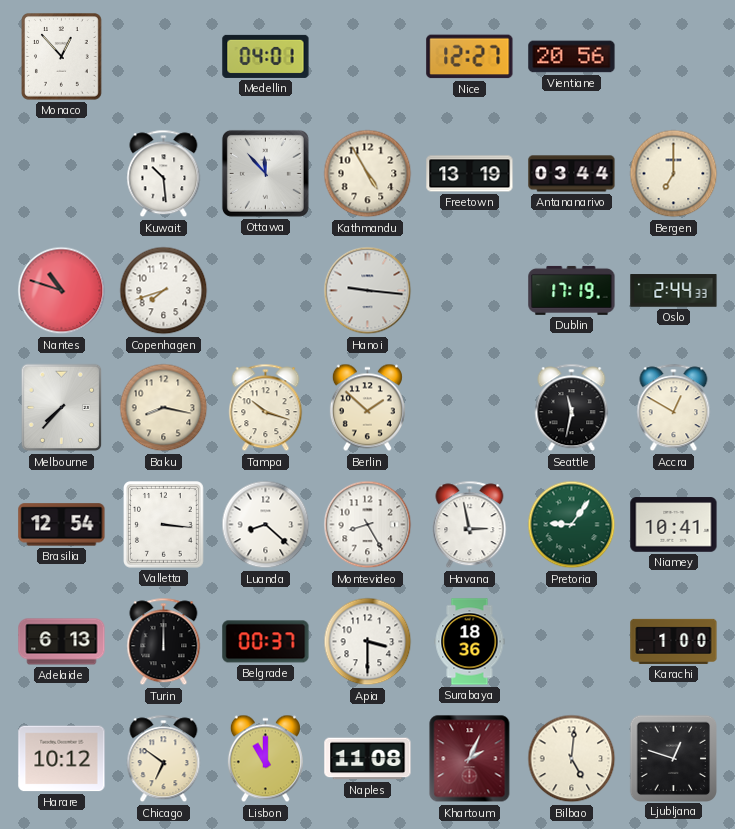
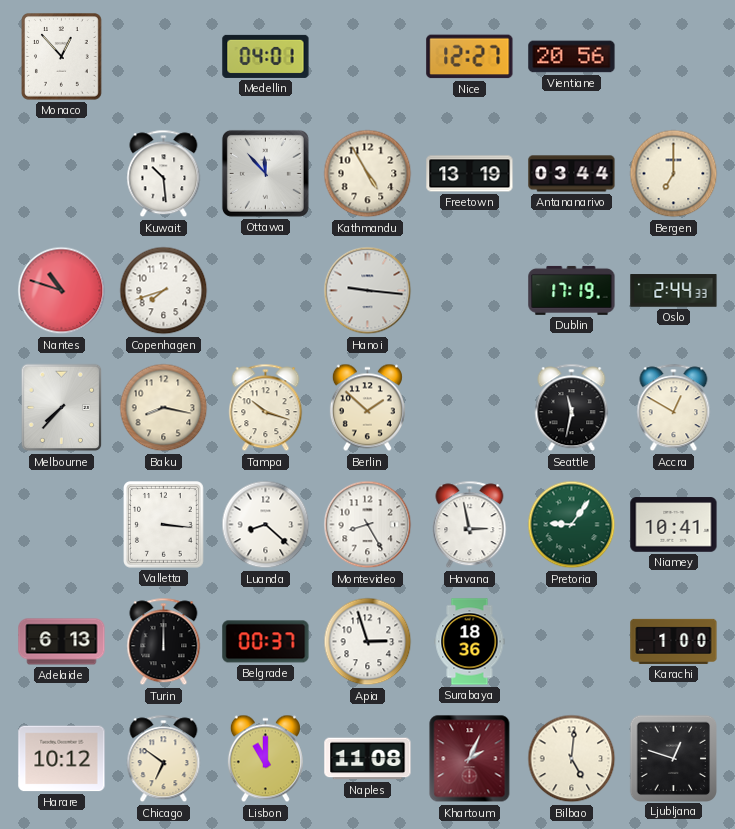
Brasilia: 12:54 -> none
Apia: 3:30 -> 2:57
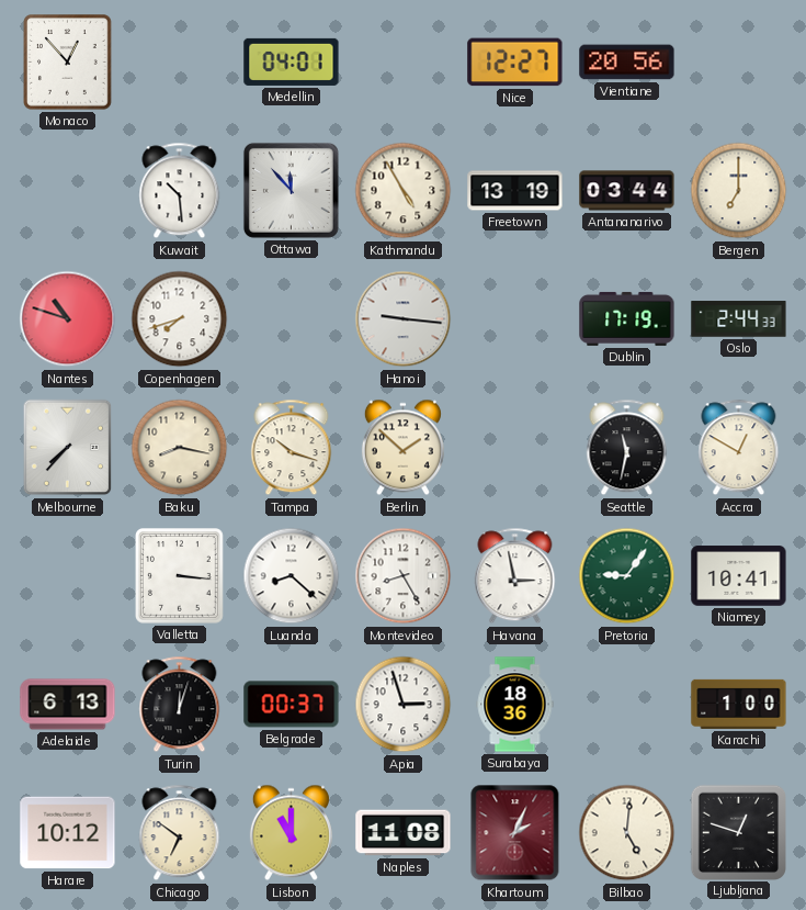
Turin: 12:00 -> 12:03
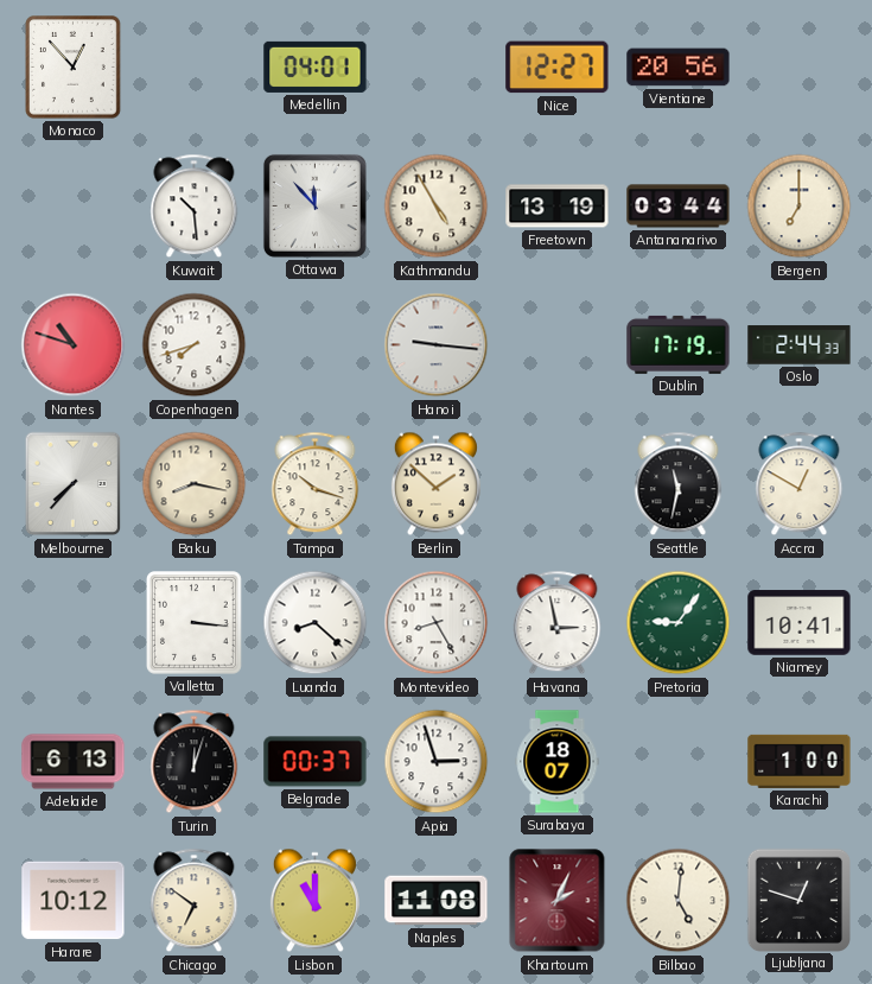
Surabaya: 18:36 -> 18:07
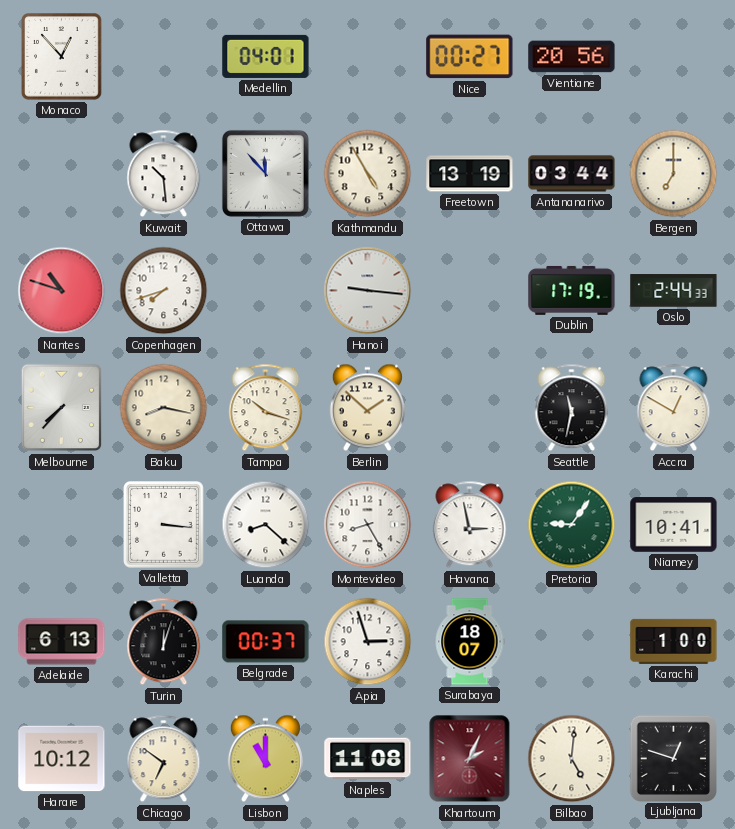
Nice: 12:27 -> 00:27
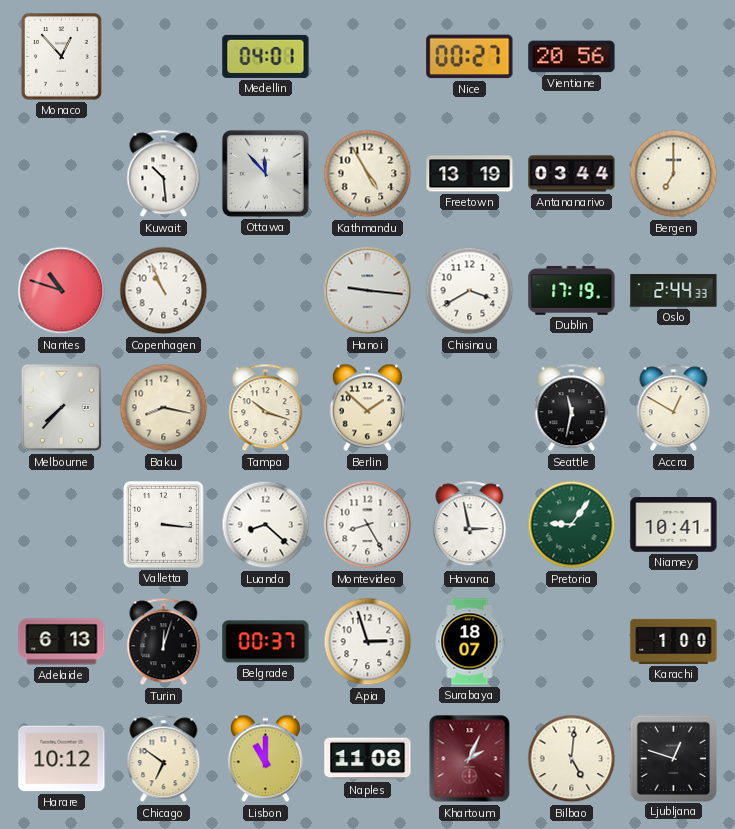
Copenhagen: 7:42 -> 10:56
Chisinau: none -> 3:40
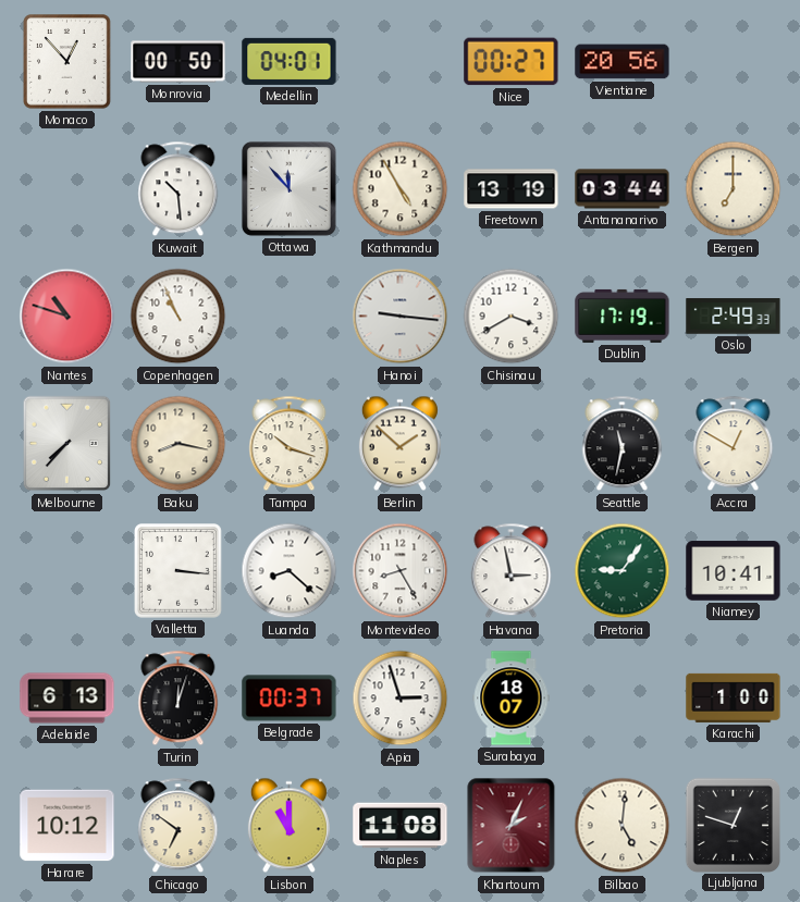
Monrovia: none -> 00:50
Oslo: 2:44 -> 2:49
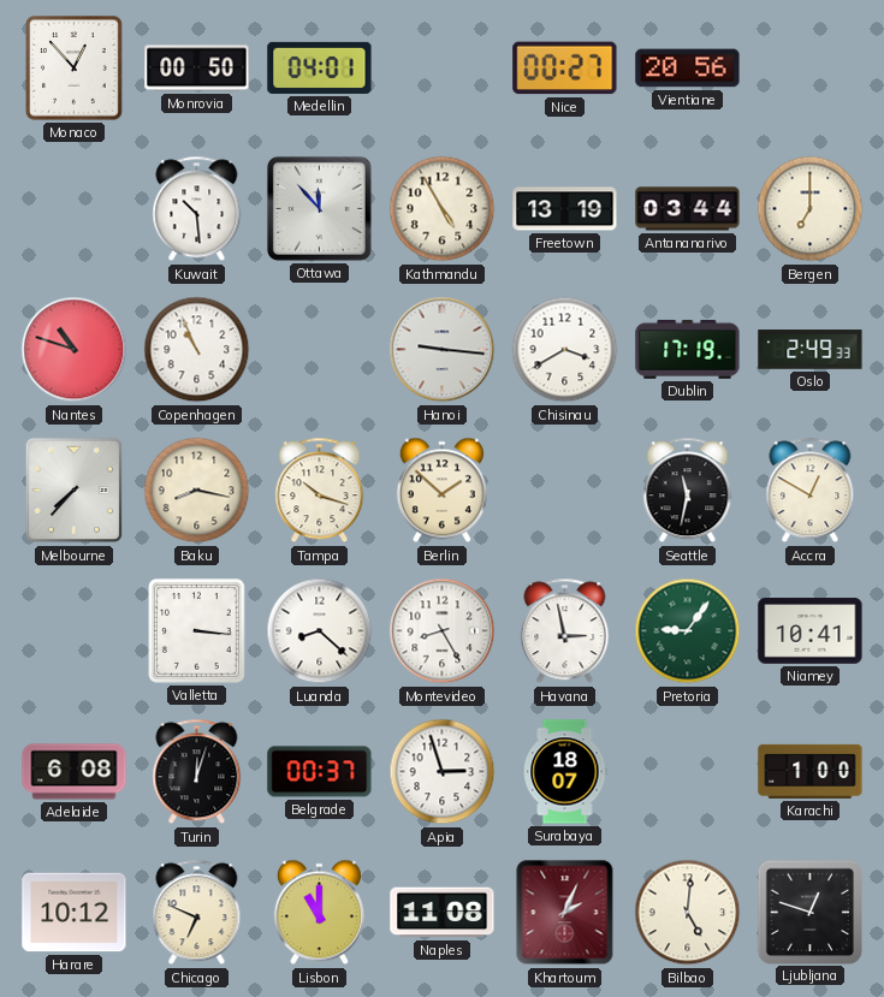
Adelaide: 6:13 -> 6:08
Chicago: 6:51 -> 6:49
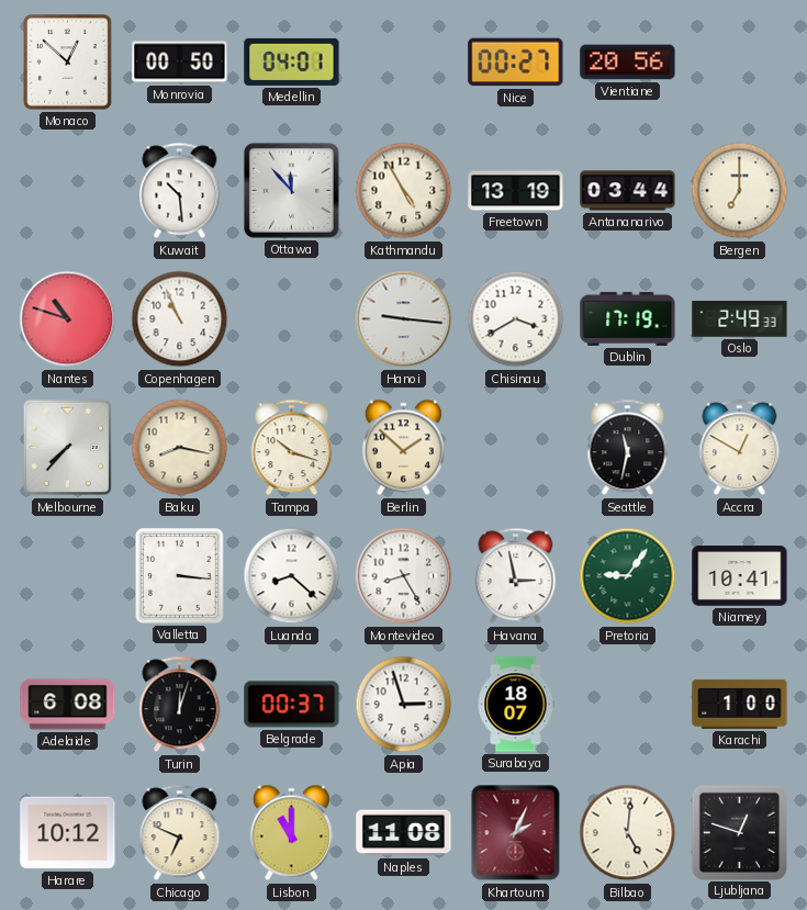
Monaco: 12:53 -> 12:52
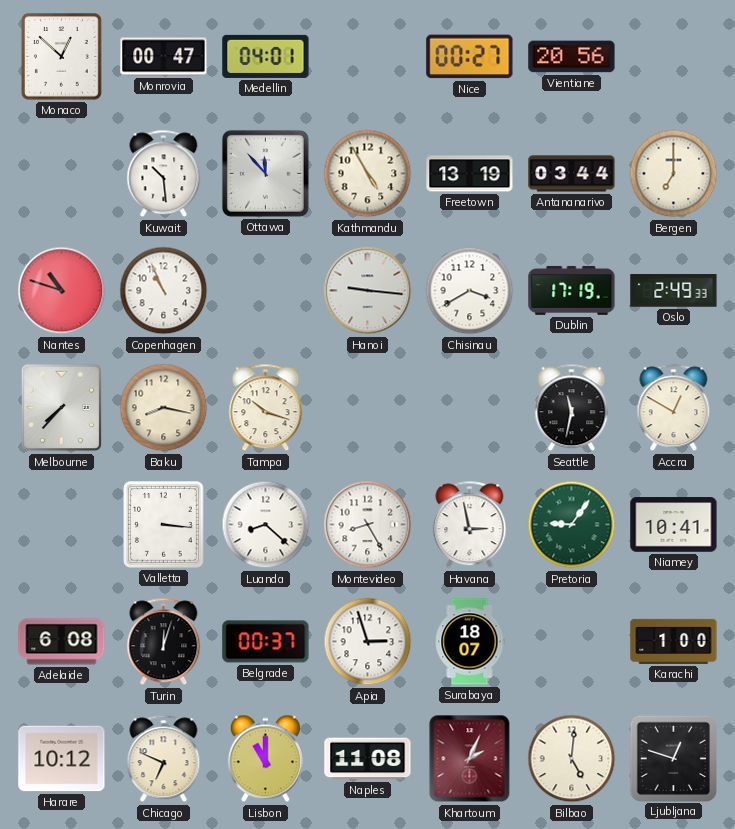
Monrovia: 00:50 -> 00:47
Berlin: 1:52 -> none
